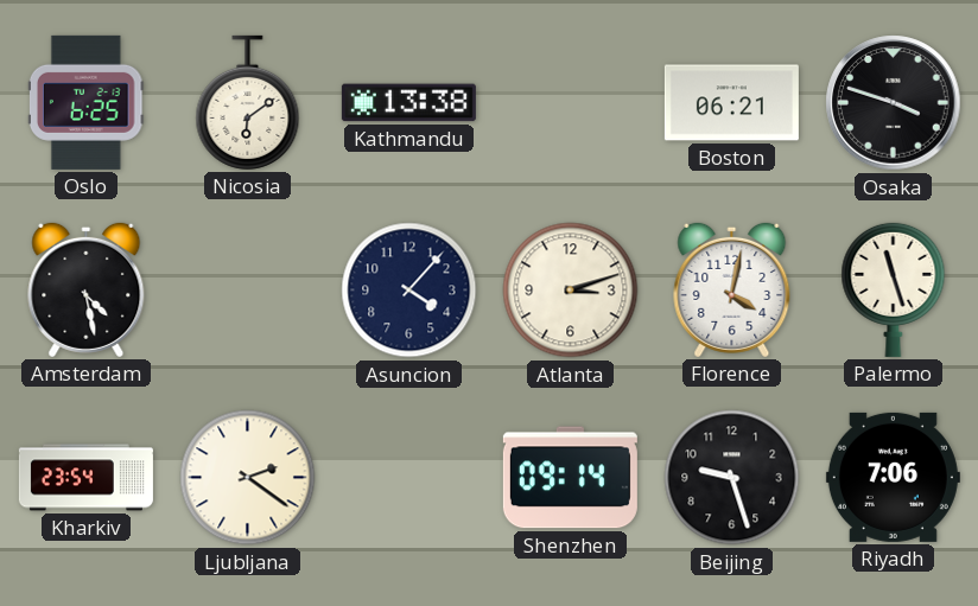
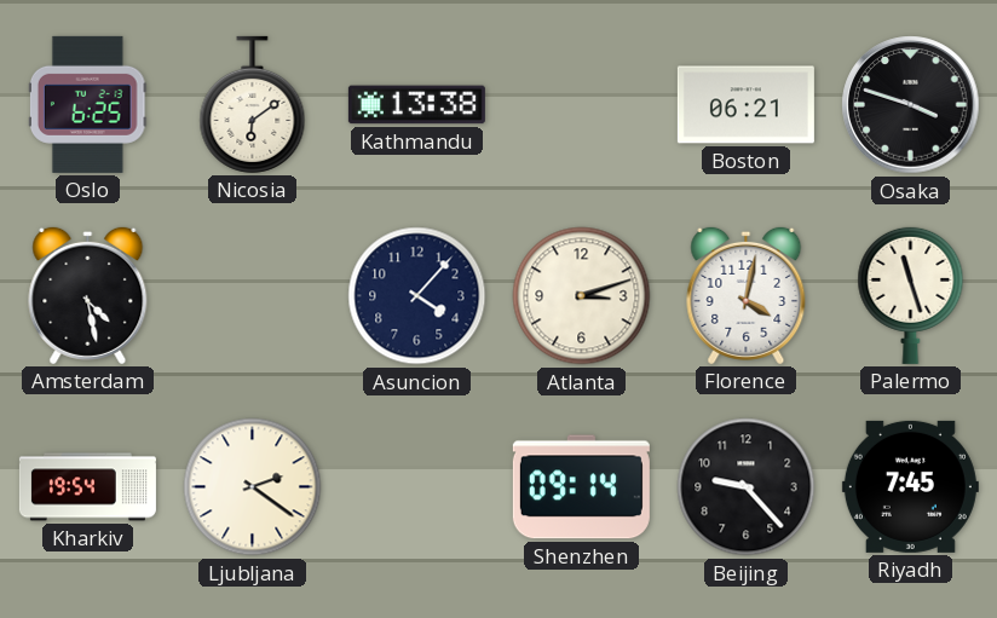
Kharkiv: 23:54 -> 19:54
Beijing: 9:27 -> 9:23
Riyadh: 7:06 -> 7:45
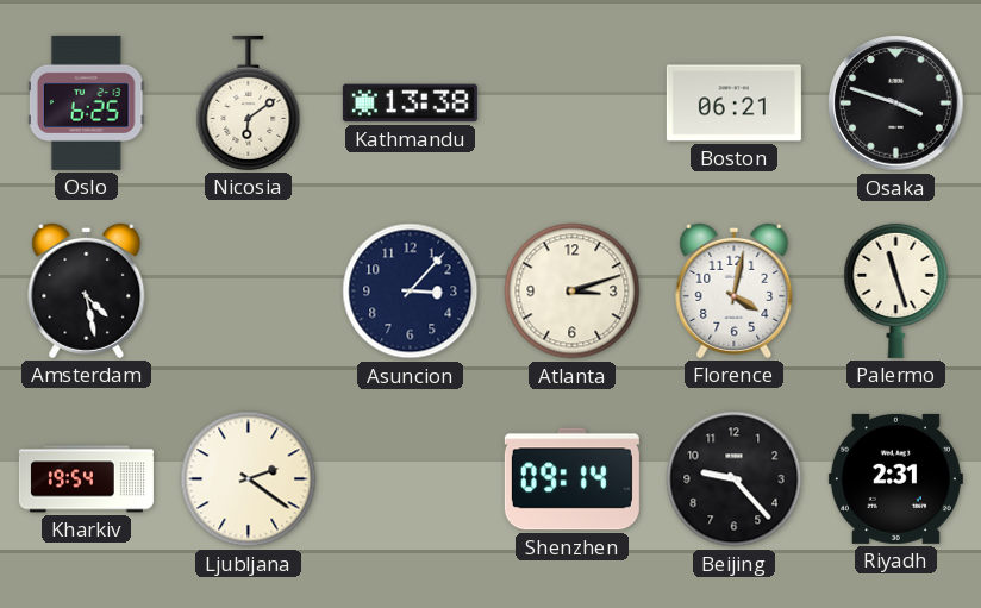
Asuncion: 4:07 -> 3:07
Riyadh: 7:45 -> 2:31
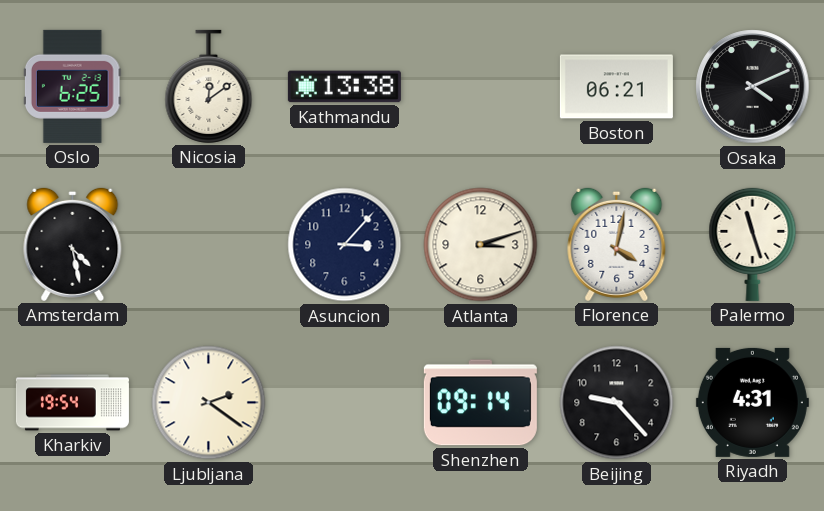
Nicosia: 6:09 -> 12:09
Osaka: 3:48 -> 4:11
Riyadh: 2:31 -> 4:31
